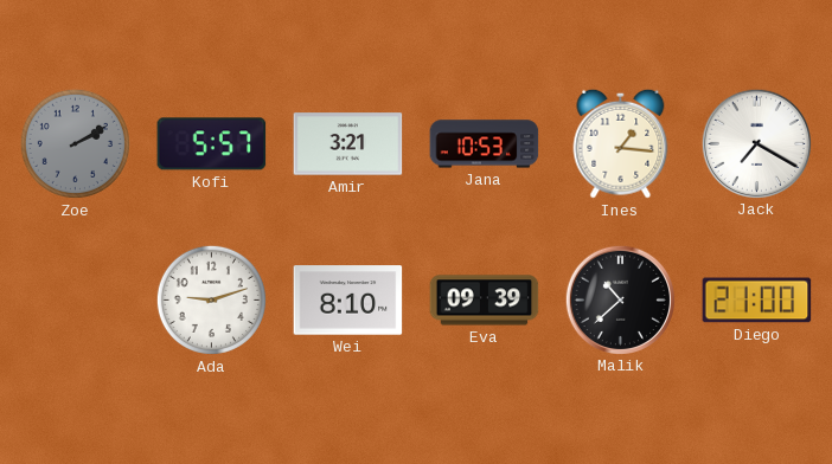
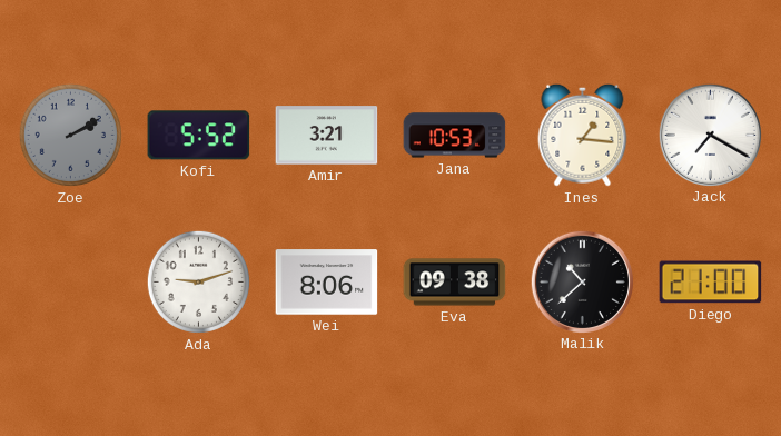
Kofi: 5:57 -> 5:52
Wei: 8:10 -> 8:06
Eva: 09:39 -> 09:38
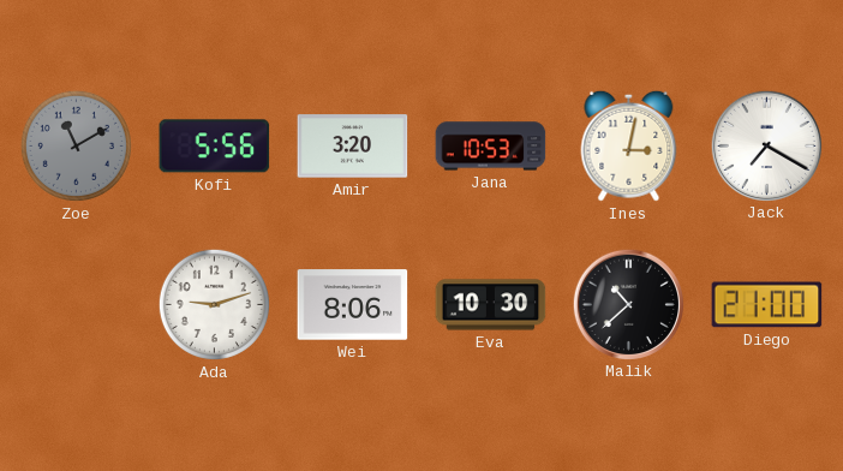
Zoe: 2:10 -> 11:10
Kofi: 5:52 -> 5:56
Amir: 3:21 -> 3:20
Ines: 1:16 -> 3:02
Eva: 09:38 -> 10:30
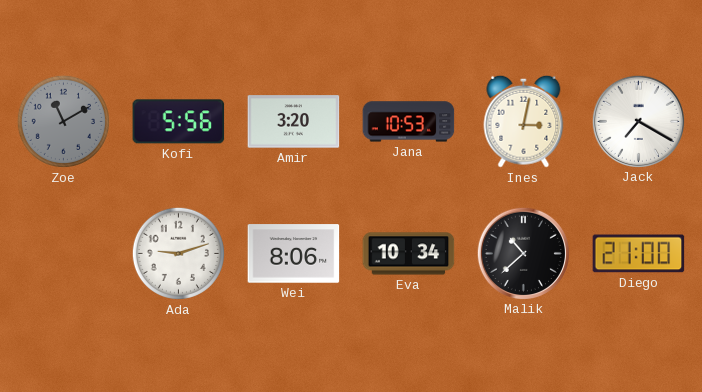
Eva: 10:30 -> 10:34
